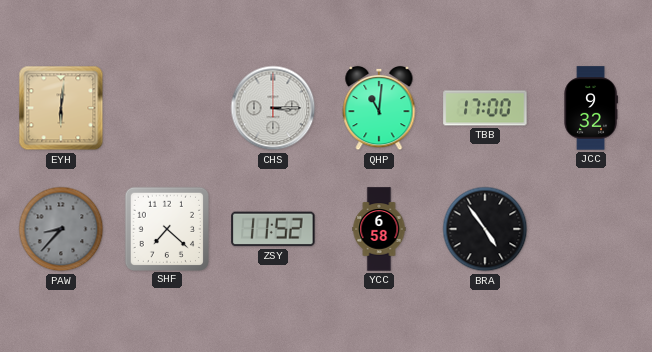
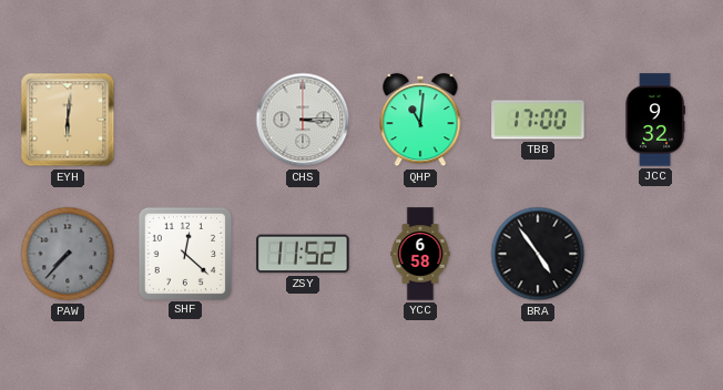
PAW: 8:37 -> 7:37
SHF: 7:22 -> 12:22
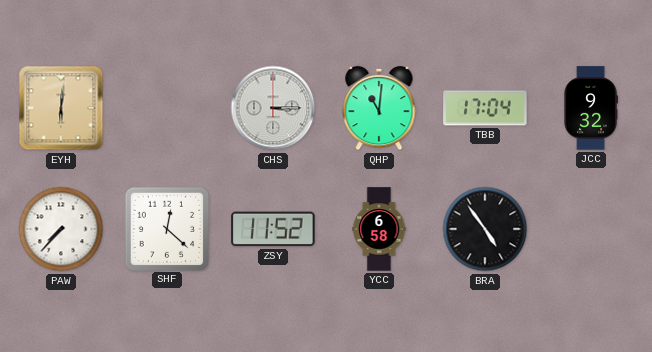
TBB: 17:00 -> 17:04
PAW dial: grey -> white
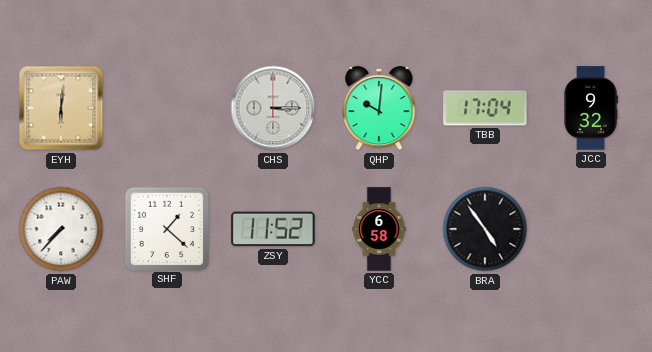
QHP: 11:01 -> 10:01
SHF: 12:22 -> 1:22
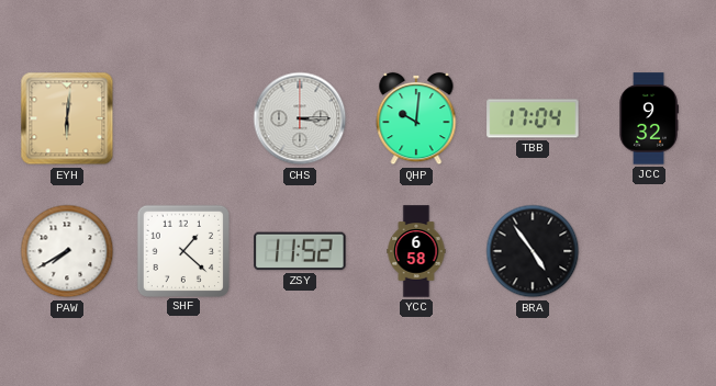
PAW: 7:37 -> 7:40
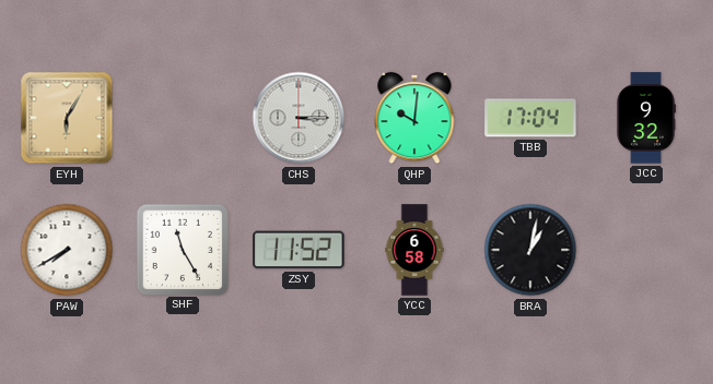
EYH: 6:01 -> 6:05
SHF: 1:22 -> 11:25
BRA: 4:54 -> 1:02
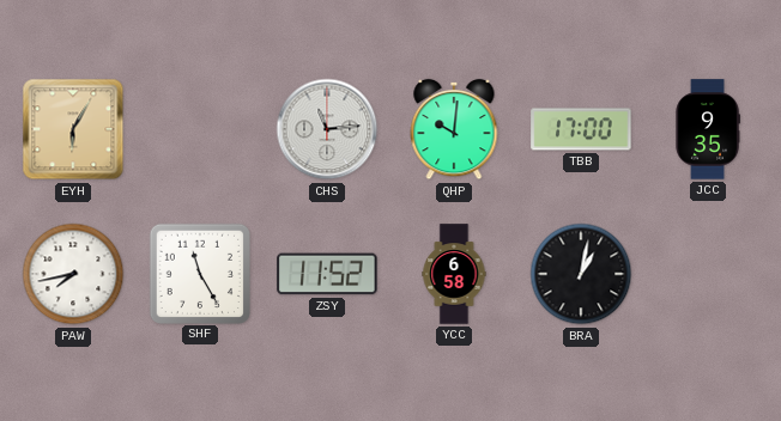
CHS: 3:15 -> 11:14
TBB: 17:04 -> 17:00
JCC: 9:32 -> 9:35
PAW: 7:40 -> 7:43
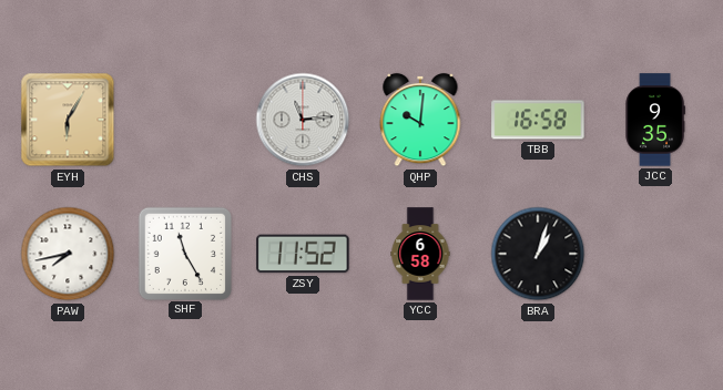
TBB: 17:00 -> 16:58
BRA: 1:02 -> 1:03
